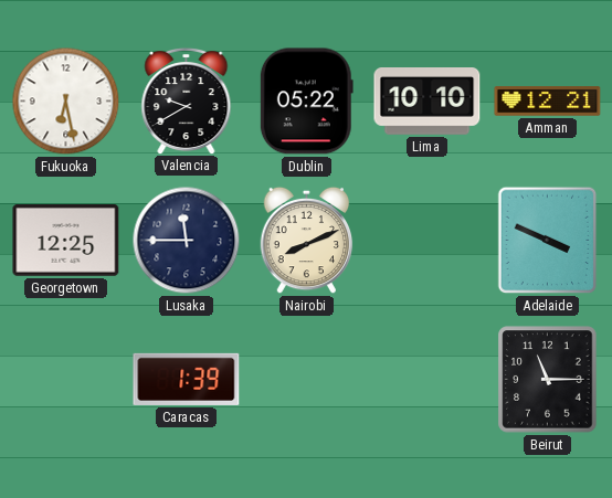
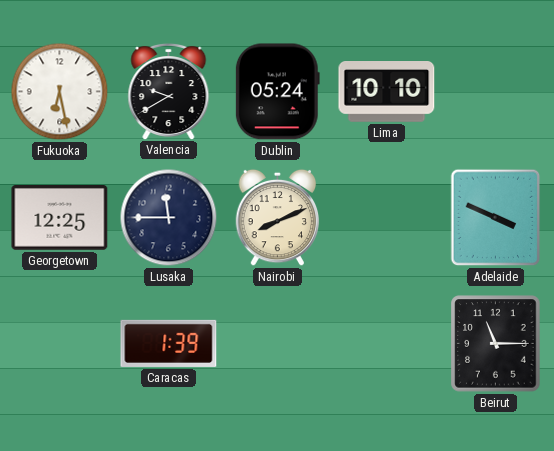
Dublin: 05:22 -> 05:24
Amman: 12:21 -> none
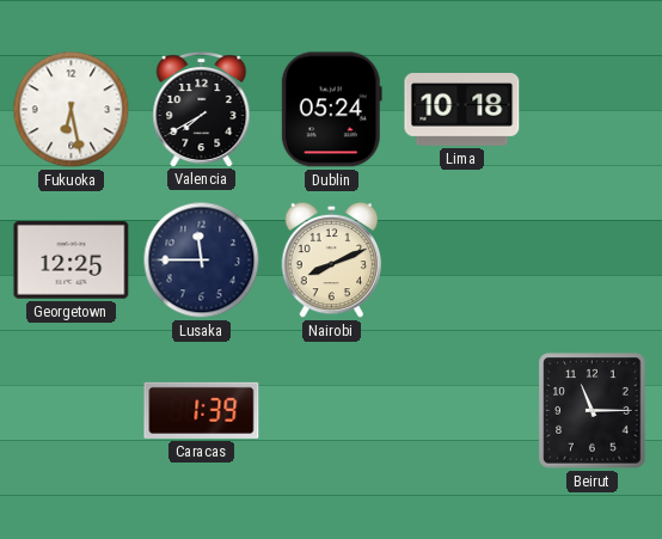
Valencia: 9:40 -> 7:40
Lima: 10:10 -> 10:18
Adelaide: 3:49 -> none
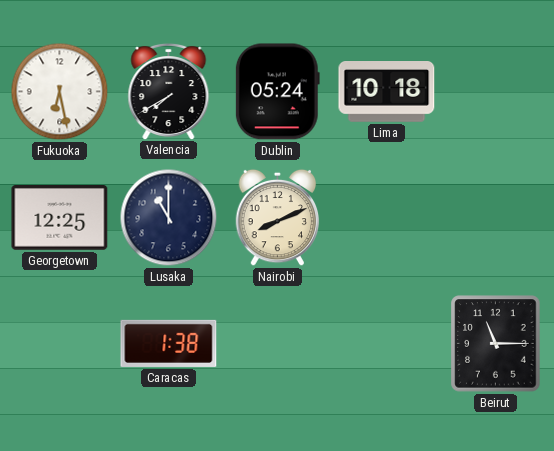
Lusaka: 11:45 -> 11:00
Caracas: 1:39 -> 1:38
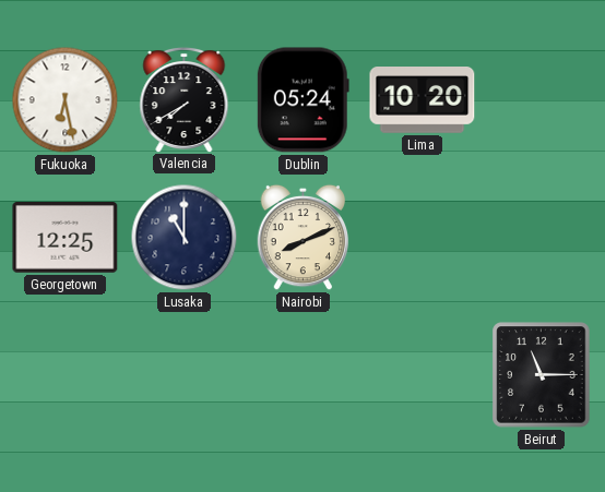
Lima: 10:18 -> 10:20
Caracas: 1:38 -> none
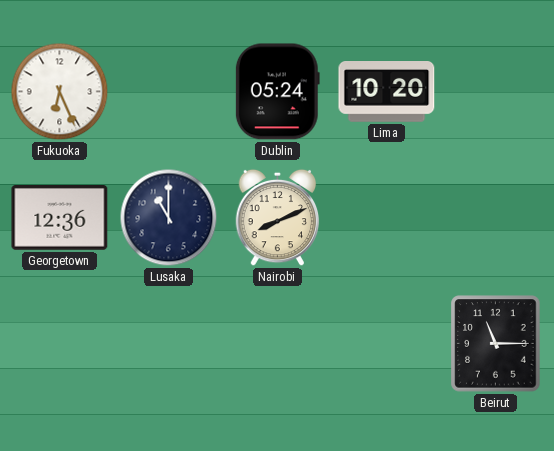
Fukuoka: 6:28 -> 6:26
Valencia: 7:40 -> none
Georgetown: 12:25 -> 12:36
